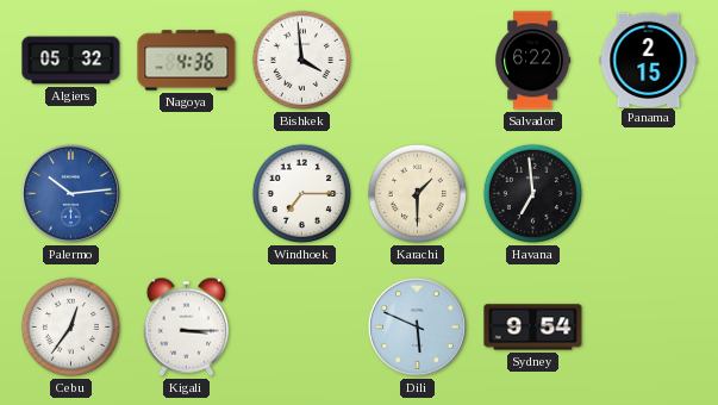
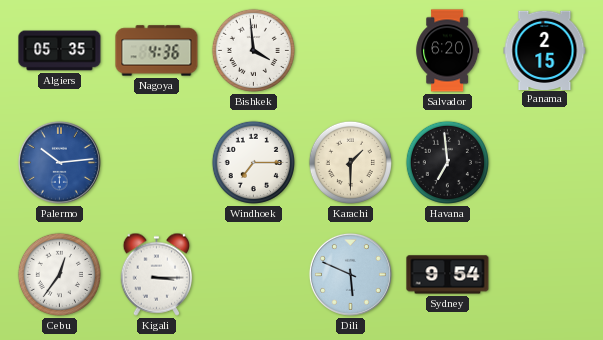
Algiers: 05:32 -> 05:35
Salvador: 6:22 -> 6:20
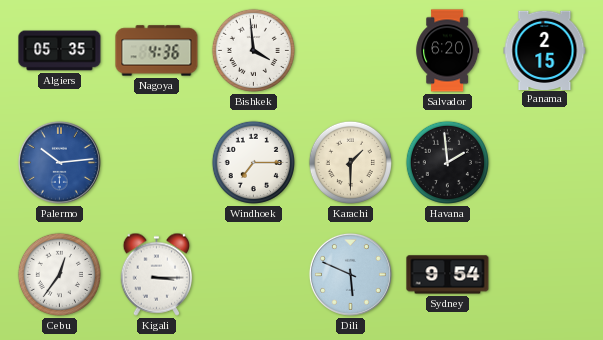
Havana: 6:59 -> 1:59
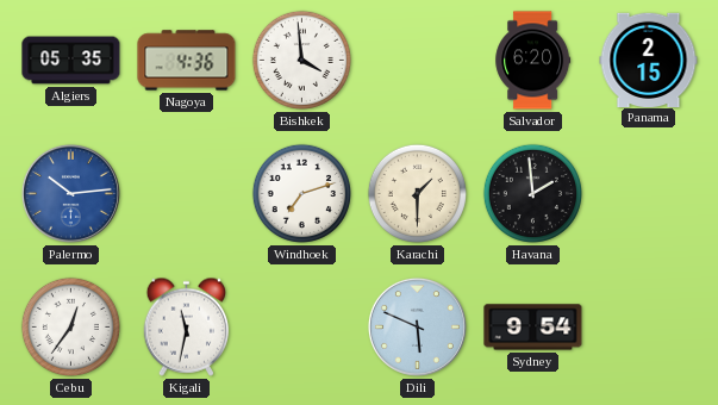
Windhoek: 7:15 -> 7:12
Kigali: 3:15 -> 11:32
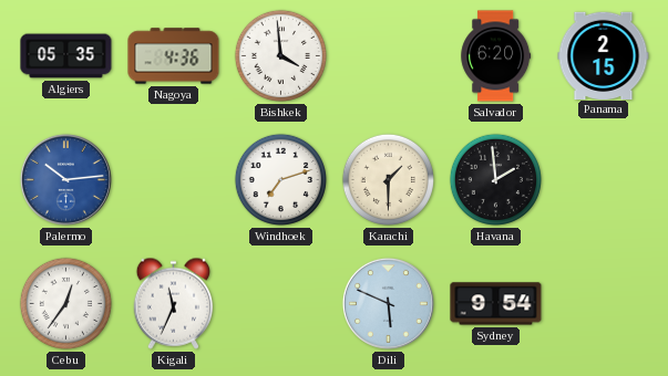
Kigali: 11:32 -> 11:34
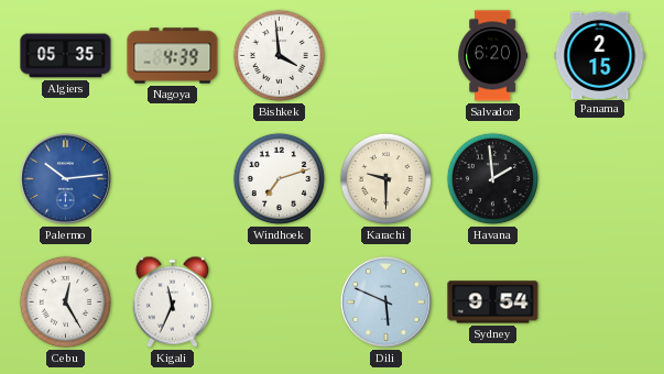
Nagoya: 4:36 -> 4:39
Karachi: 1:30 -> 9:30
Cebu: 12:36 -> 12:25
